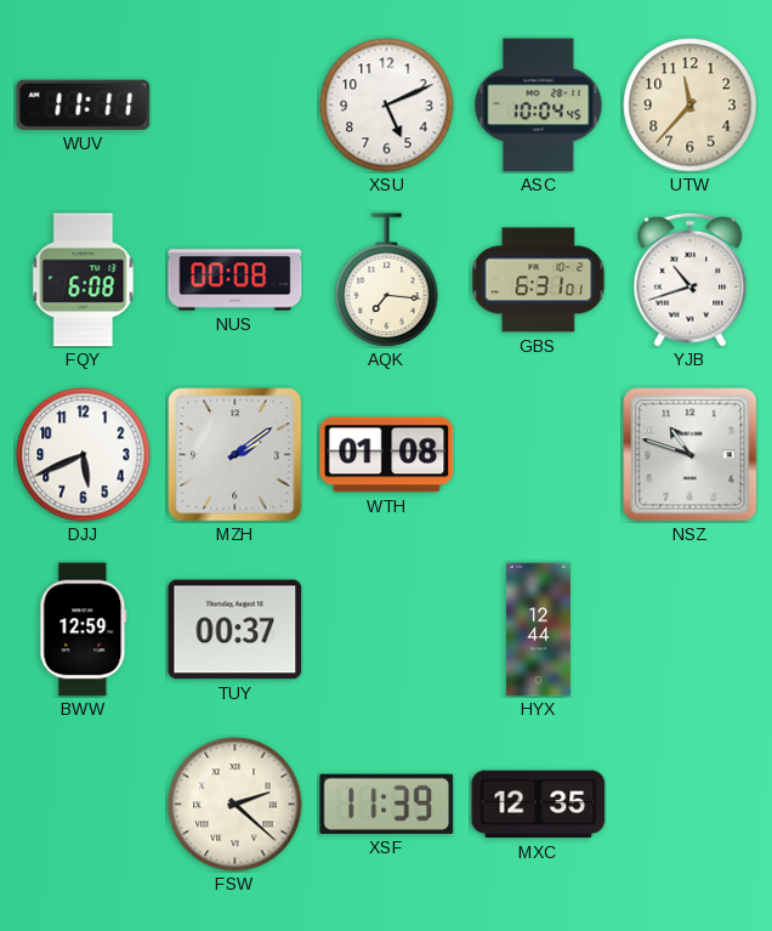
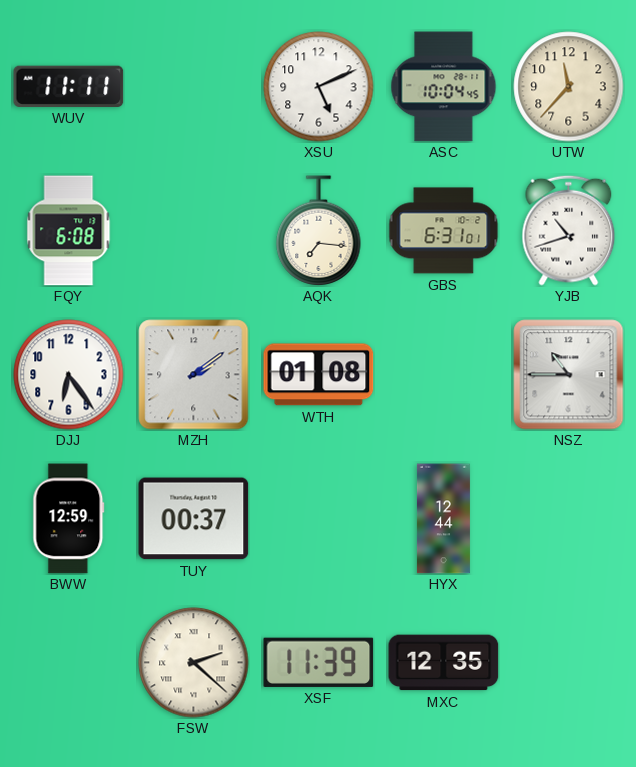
NUS: 00:08 -> none
DJJ: 5:41 -> 6:24
NSZ: 10:48 -> 10:45
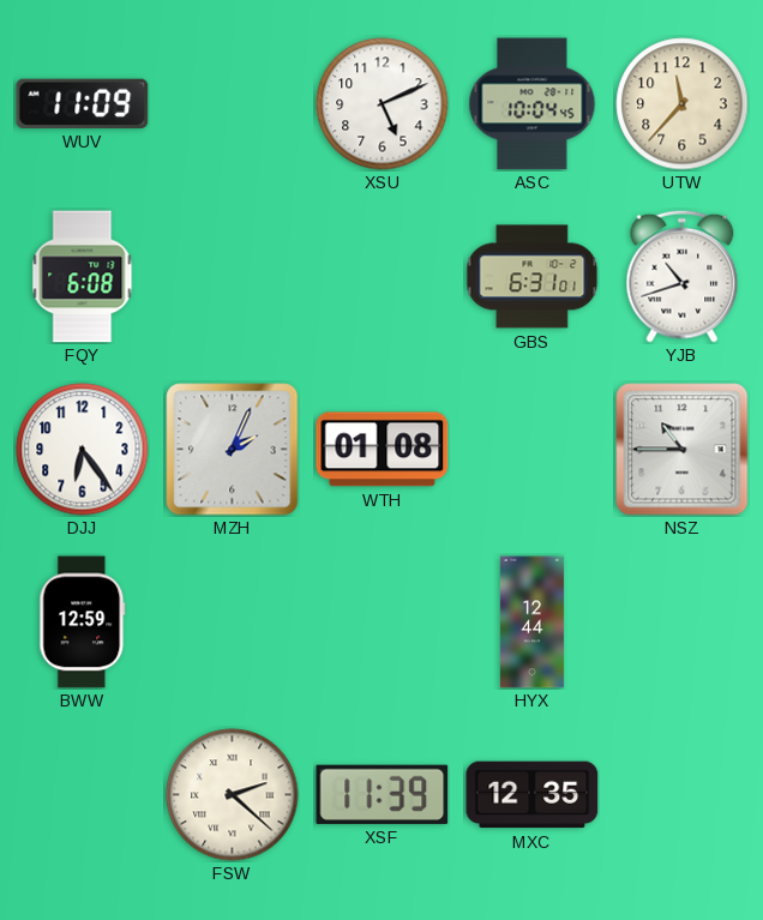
WUV: 11:11 -> 11:09
AQK: 7:16 -> none
MZH: 2:09 -> 2:04
TUY: 00:37 -> none
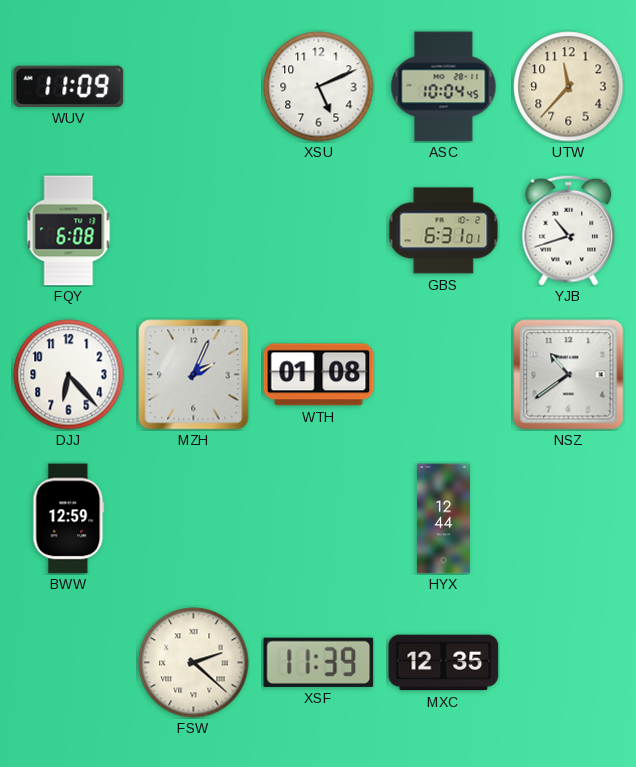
DJJ: 6:24 -> 6:23
NSZ: 10:45 -> 10:39
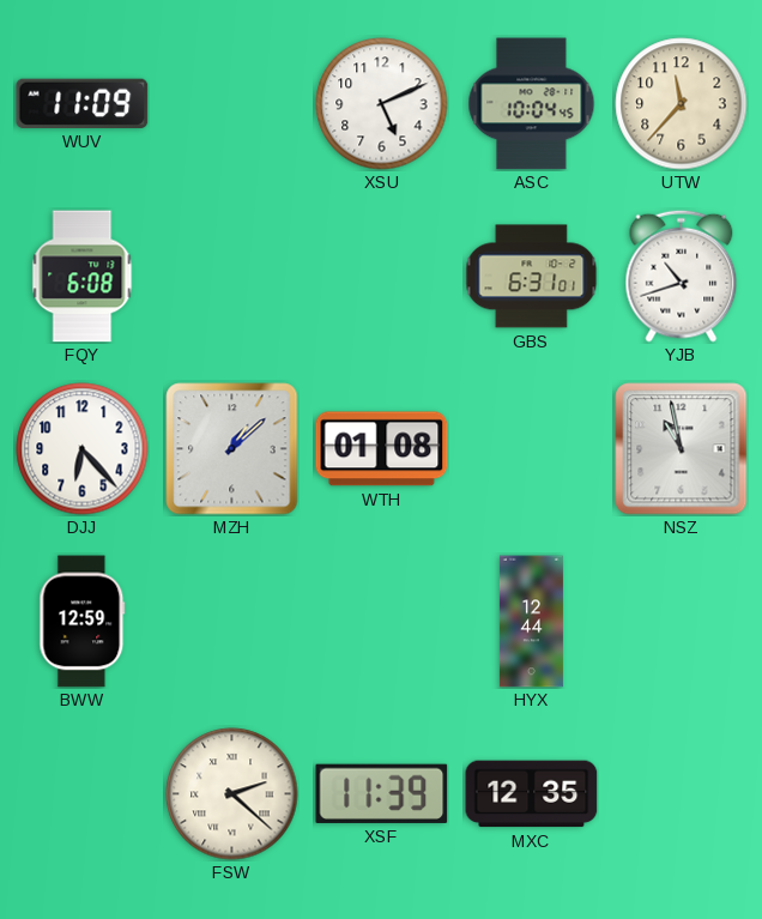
MZH: 2:04 -> 1:08
NSZ: 10:39 -> 10:58
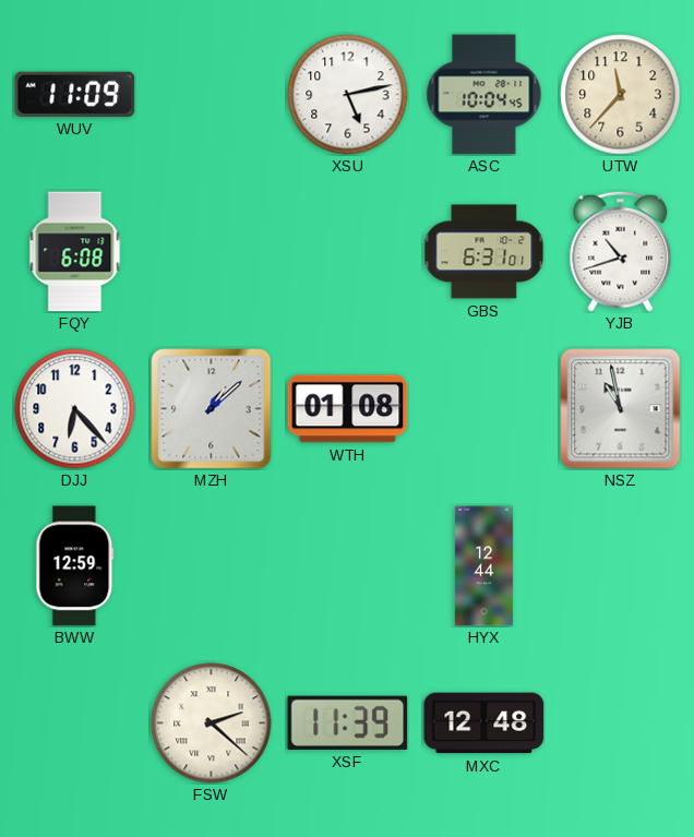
XSU: 5:11 -> 5:13
MXC: 12:35 -> 12:48
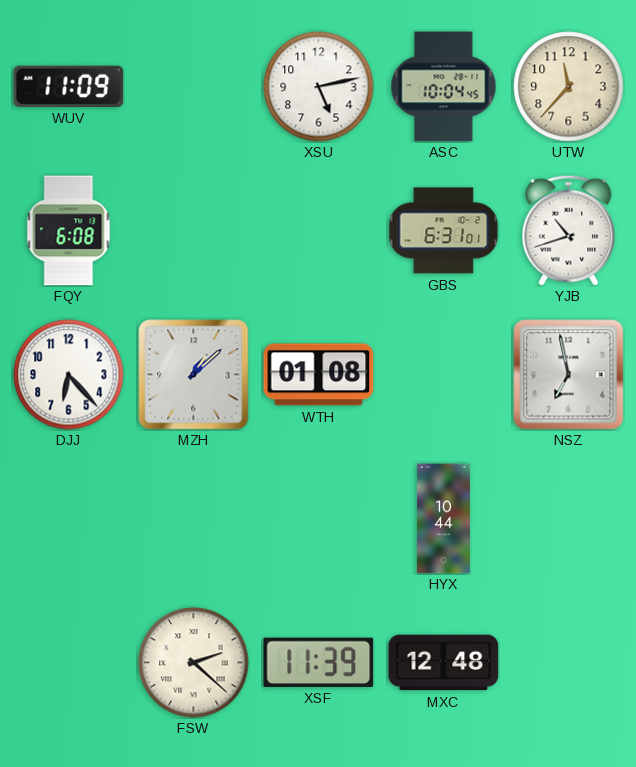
NSZ: 10:58 -> 6:58
BWW: 12:59 -> none
HYX: 12:44 -> 10:44
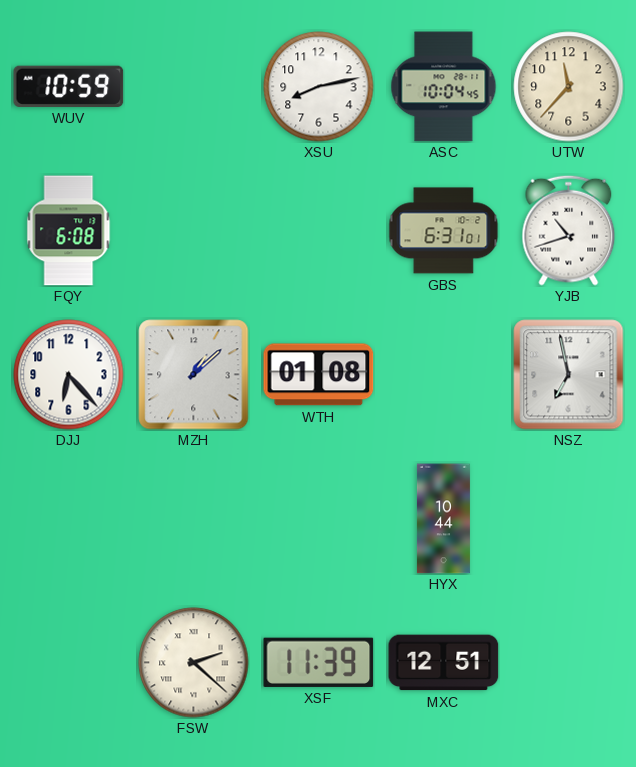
WUV: 11:09 -> 10:59
XSU: 5:13 -> 8:13
MXC: 12:48 -> 12:51
